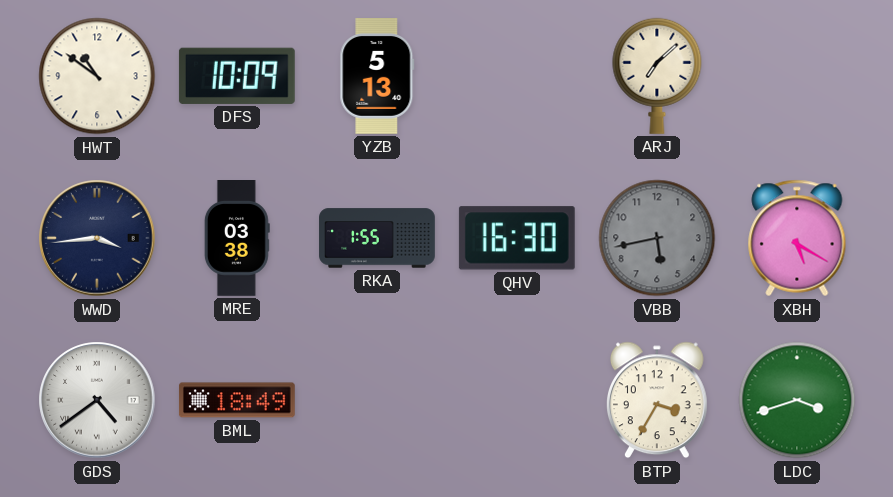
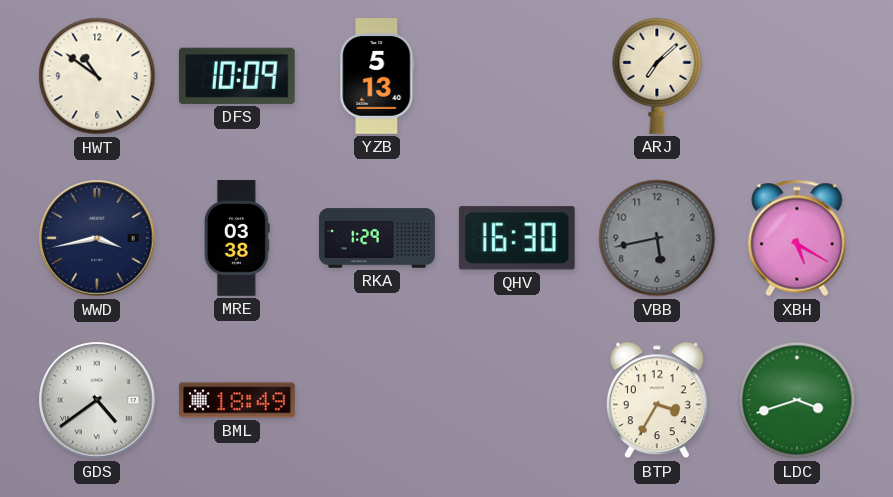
WWD: 3:44 -> 3:43
RKA: 1:55 -> 1:29
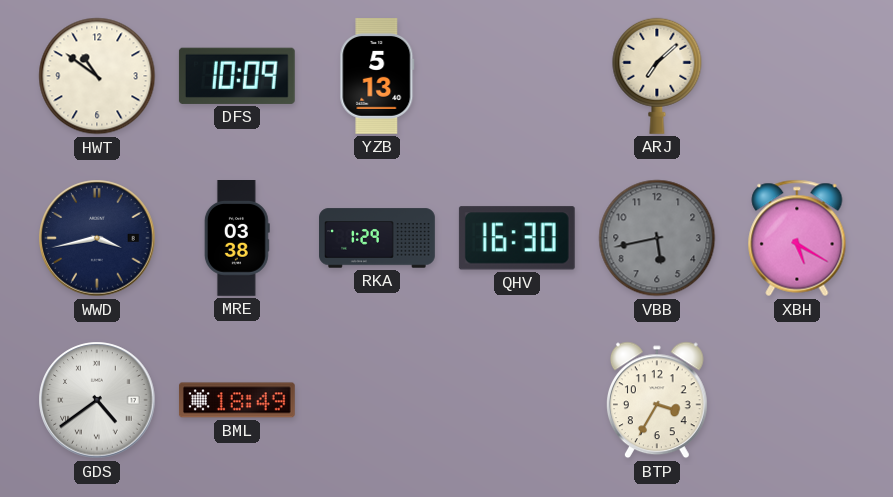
LDC: 3:42 -> none
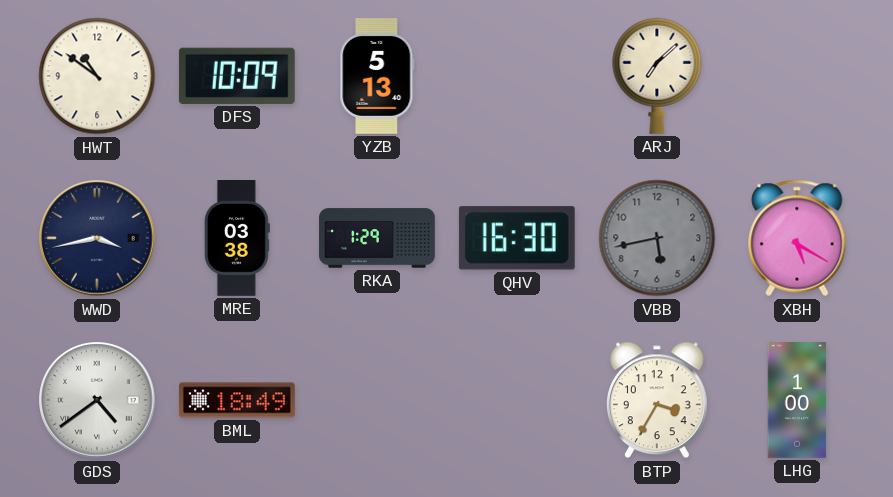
LHG: none -> 1:00
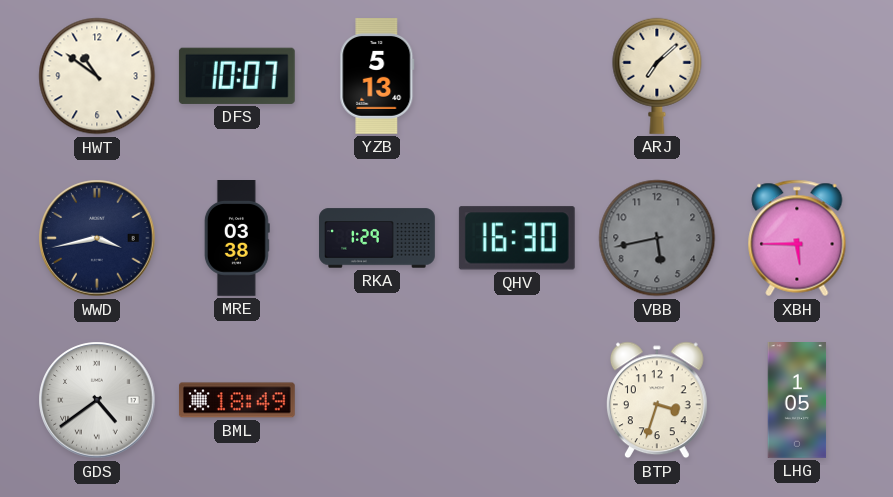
DFS: 10:09 -> 10:07
XBH: 5:20 -> 5:45
BTP: 3:35 -> 3:33
LHG: 1:00 -> 1:05
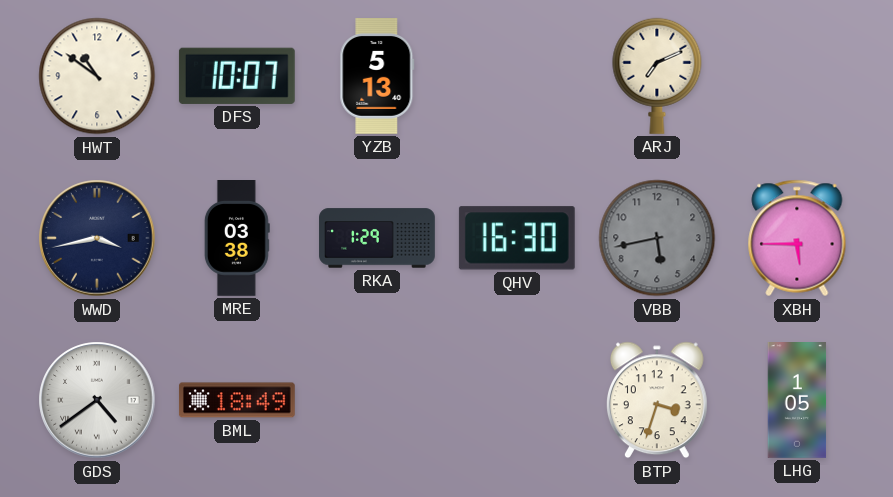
ARJ: 7:08 -> 7:11
